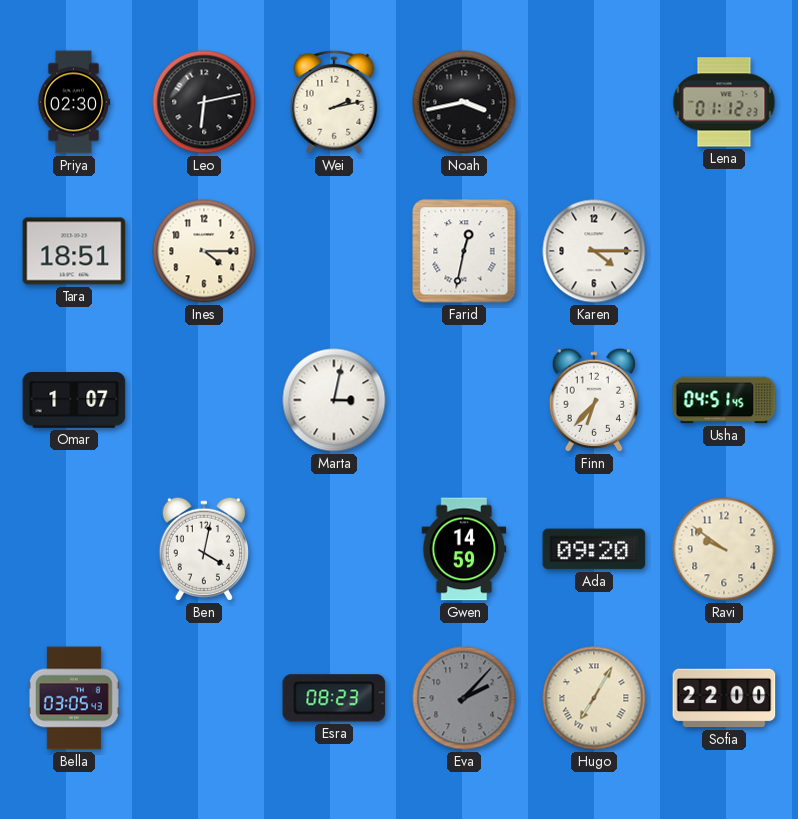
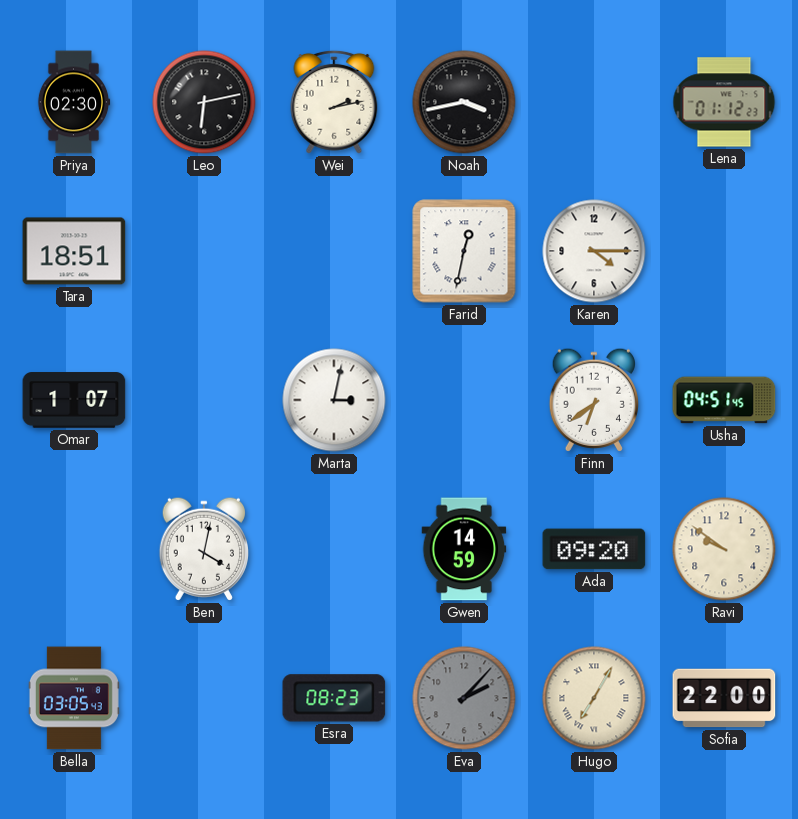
Ines: 4:15 -> none
Finn: 6:37 -> 6:39
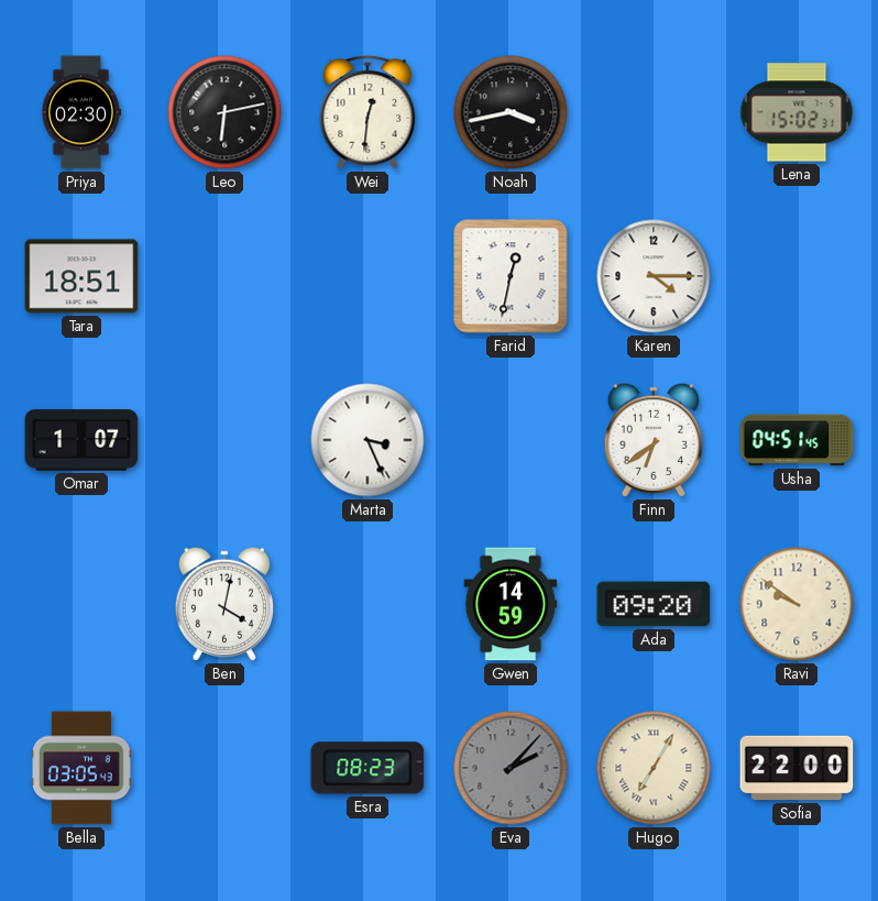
Wei: 2:13 -> 12:31
Lena: 01:12 -> 15:02
Marta: 3:02 -> 3:26
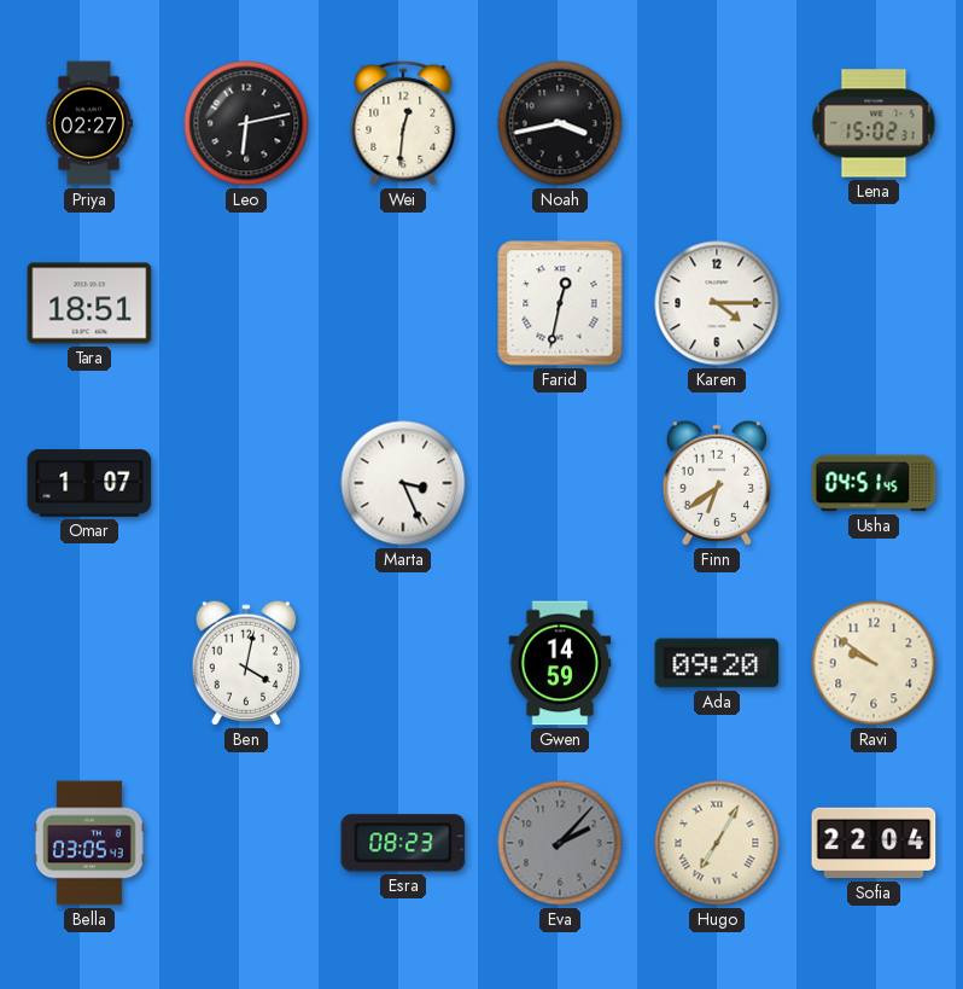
Priya: 02:30 -> 02:27
Sofia: 22:00 -> 22:04
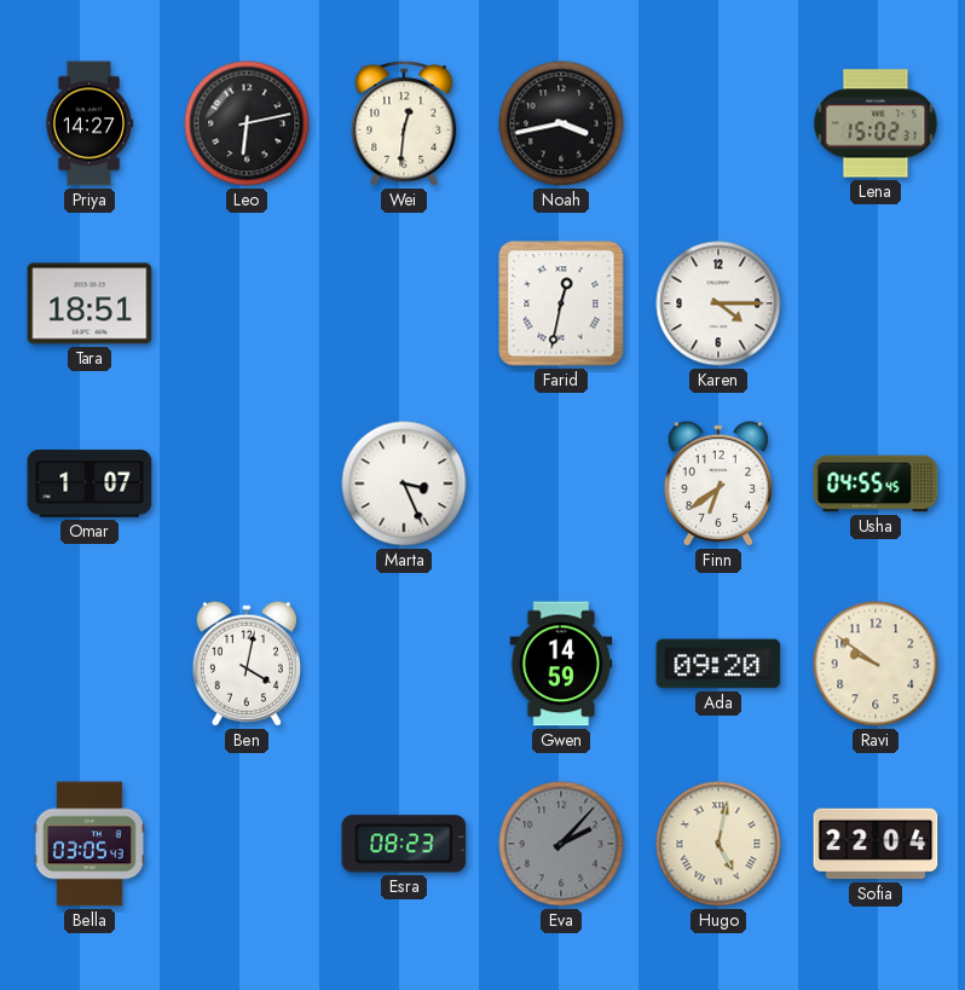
Priya: 02:27 -> 14:27
Usha: 04:51 -> 04:55
Hugo: 7:05 -> 5:02
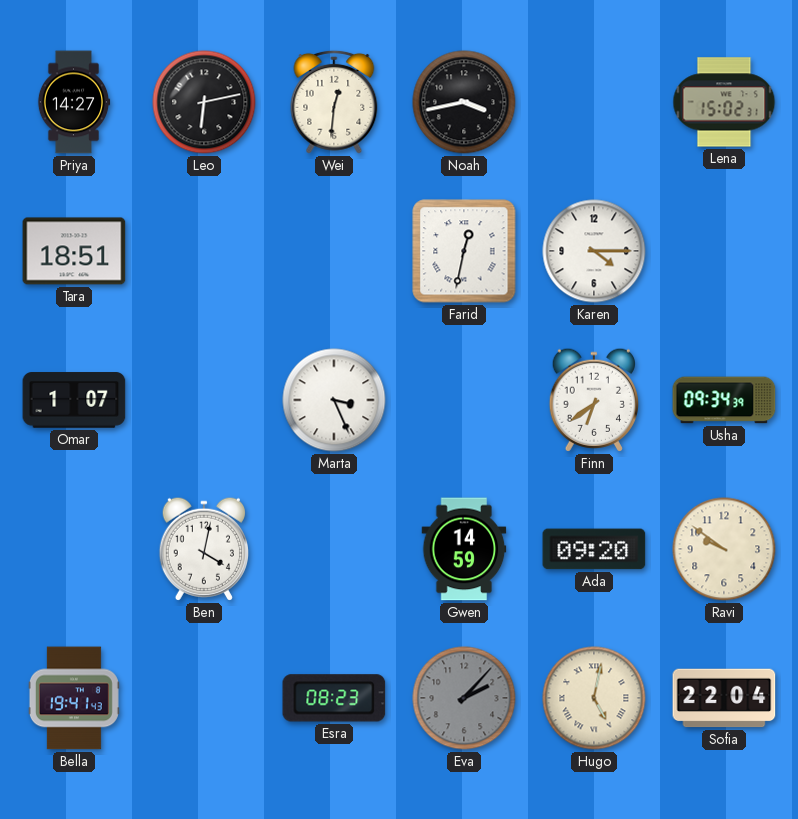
Usha: 04:55 -> 09:34
Bella: 03:05 -> 19:41
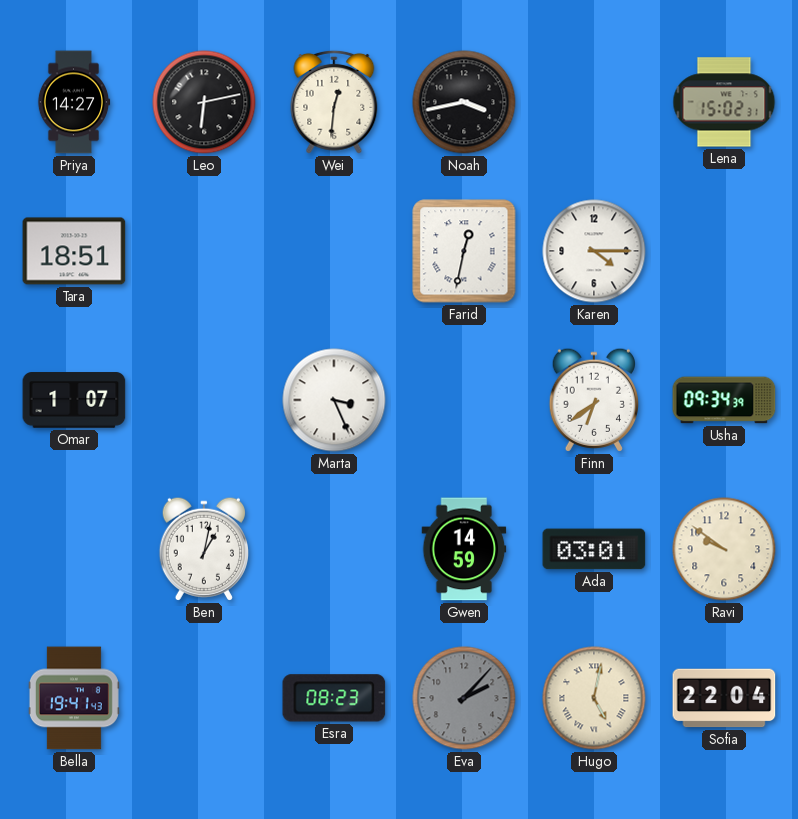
Ben: 4:02 -> 1:02
Ada: 09:20 -> 03:01
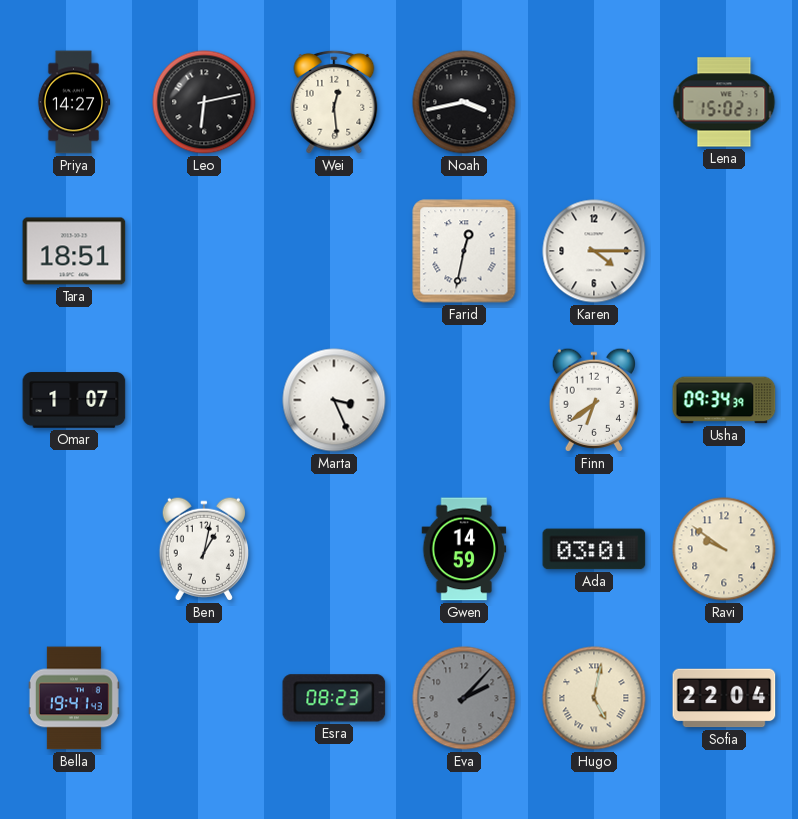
Wei: 12:31 -> 12:29
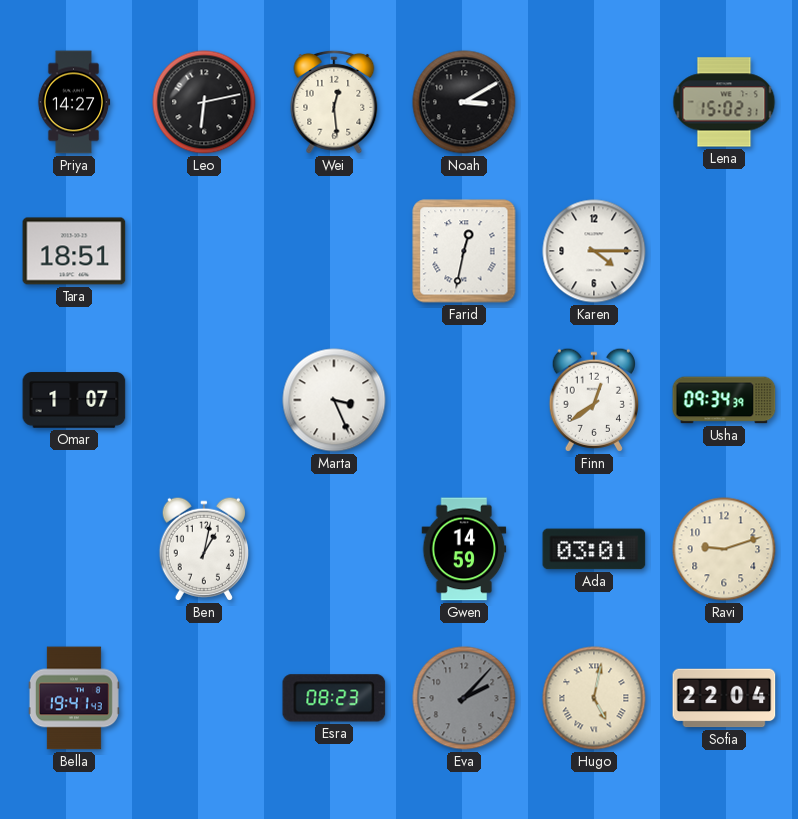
Noah: 3:43 -> 3:10
Finn: 6:39 -> 12:39
Ravi: 9:51 -> 9:12
